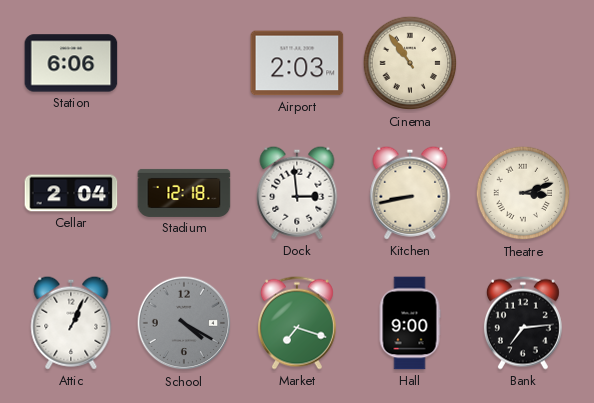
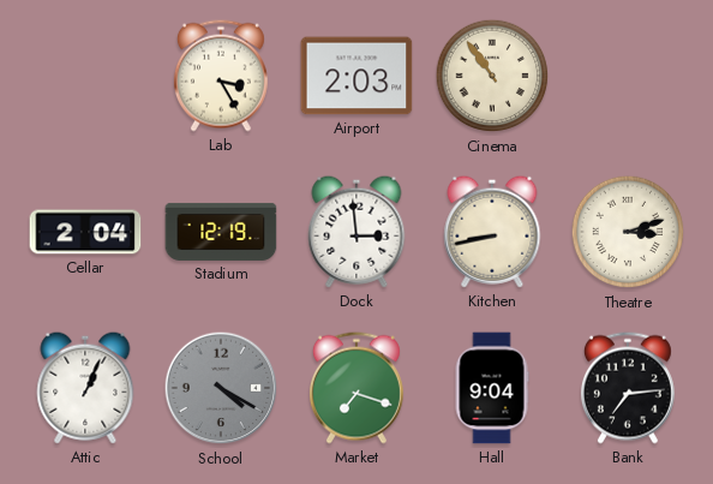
Station: 6:06 -> none
Lab: none -> 3:25
Stadium: 12:18 -> 12:19
Hall: 9:00 -> 9:04
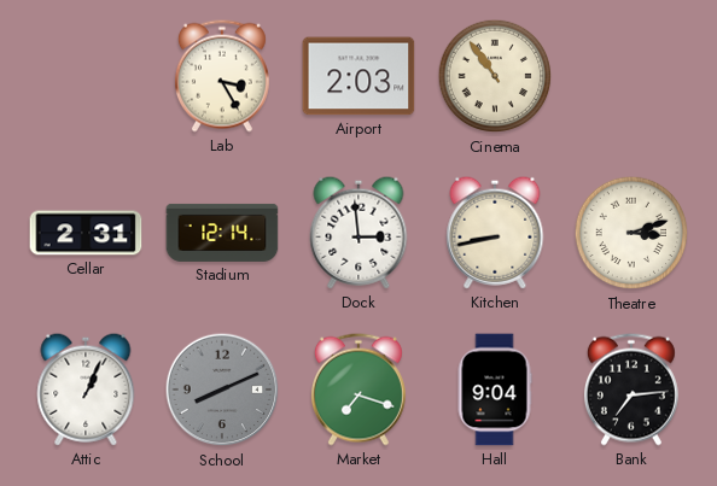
Cellar: 2:04 -> 2:31
Stadium: 12:19 -> 12:14
School: 4:20 -> 8:11
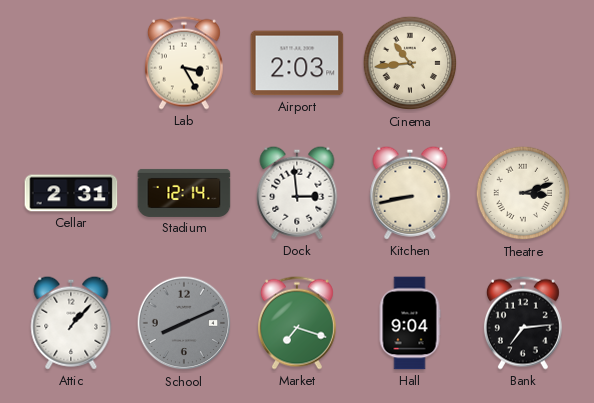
Cinema: 10:54 -> 10:44
Attic: 1:04 -> 1:07
